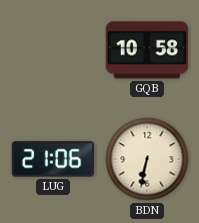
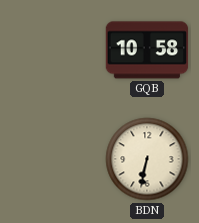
LUG: 21:06 -> none
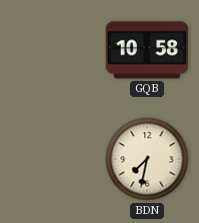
BDN: 6:32 -> 7:32
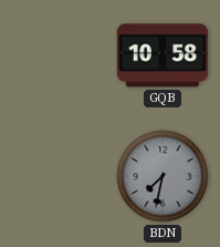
BDN dial: cream -> grey
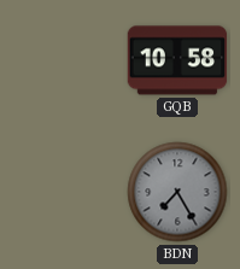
BDN: 7:32 -> 7:25
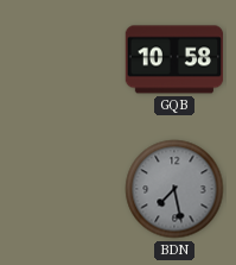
BDN: 7:25 -> 7:28
